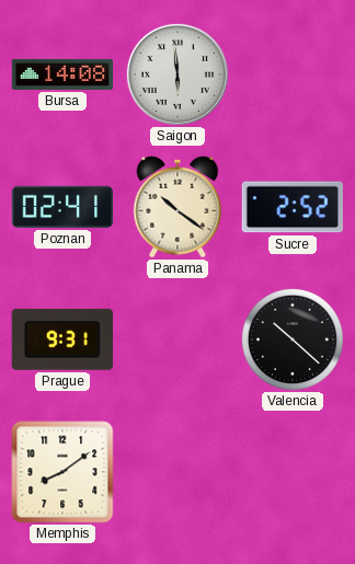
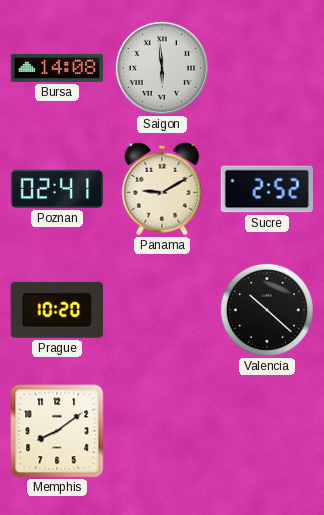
Panama: 10:21 -> 9:10
Prague: 9:31 -> 10:20
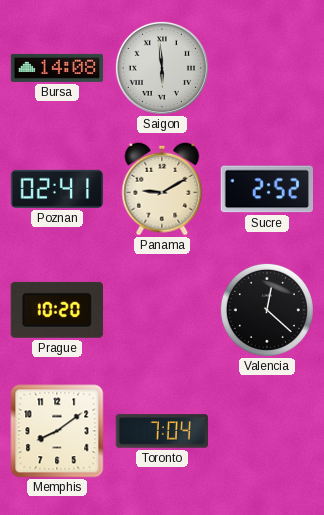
Valencia: 10:22 -> 12:22
Toronto: none -> 7:04
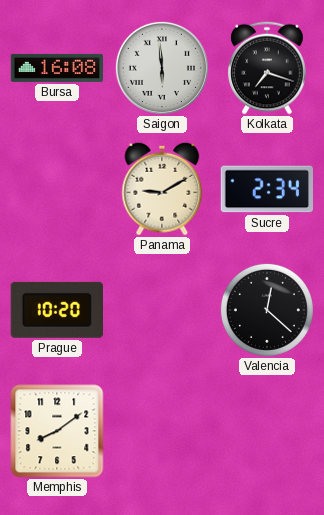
Bursa: 14:08 -> 16:08
Kolkata: none -> 7:18
Poznan: 02:41 -> none
Sucre: 2:52 -> 2:34
Toronto: 7:04 -> none
